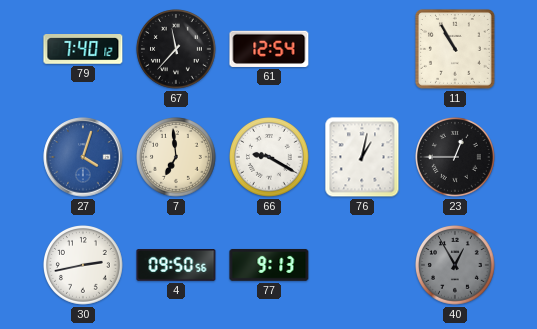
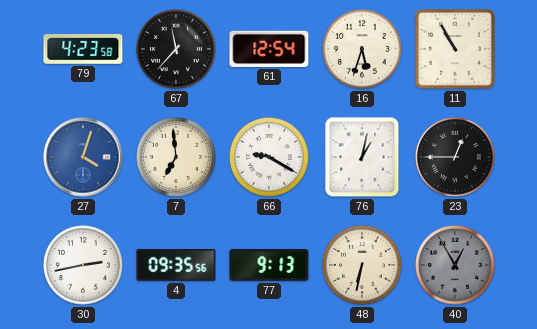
79: 7:40 -> 4:23
16: none -> 5:33
4: 09:50 -> 09:35
48: none -> 6:32
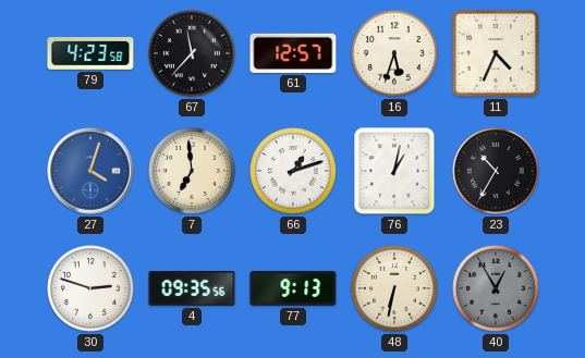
61: 12:54 -> 12:57
11: 10:55 -> 4:34
66: 9:20 -> 1:12
23: 12:45 -> 10:35
30: 2:43 -> 2:48
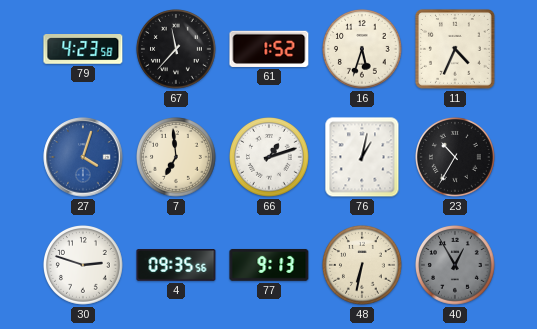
61: 12:57 -> 1:52
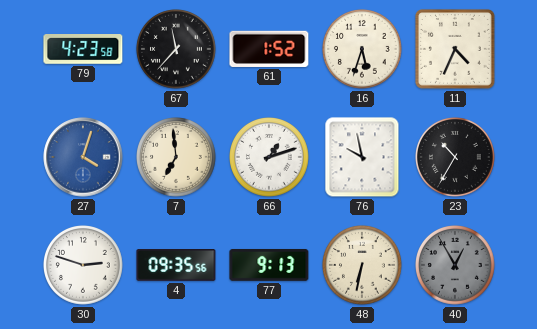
76: 1:02 -> 9:58
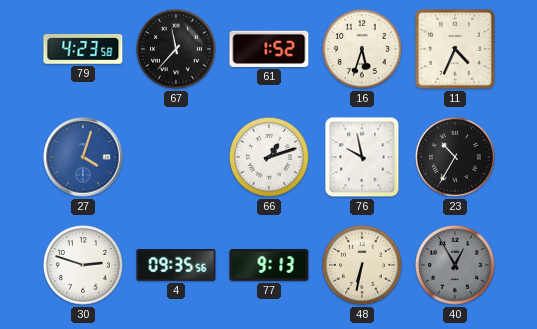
7: 6:59 -> none
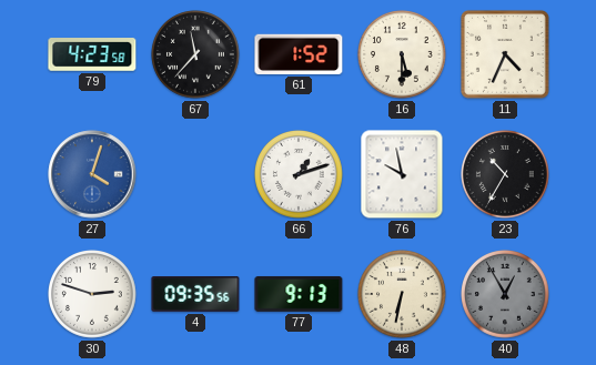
16: 5:33 -> 5:30
